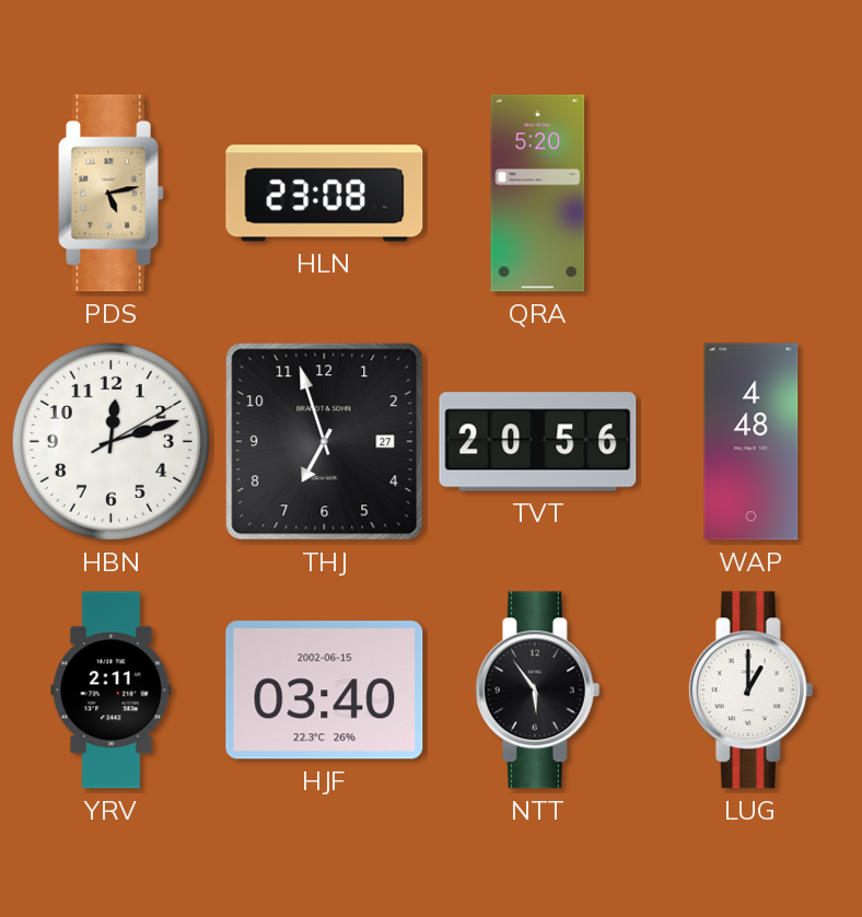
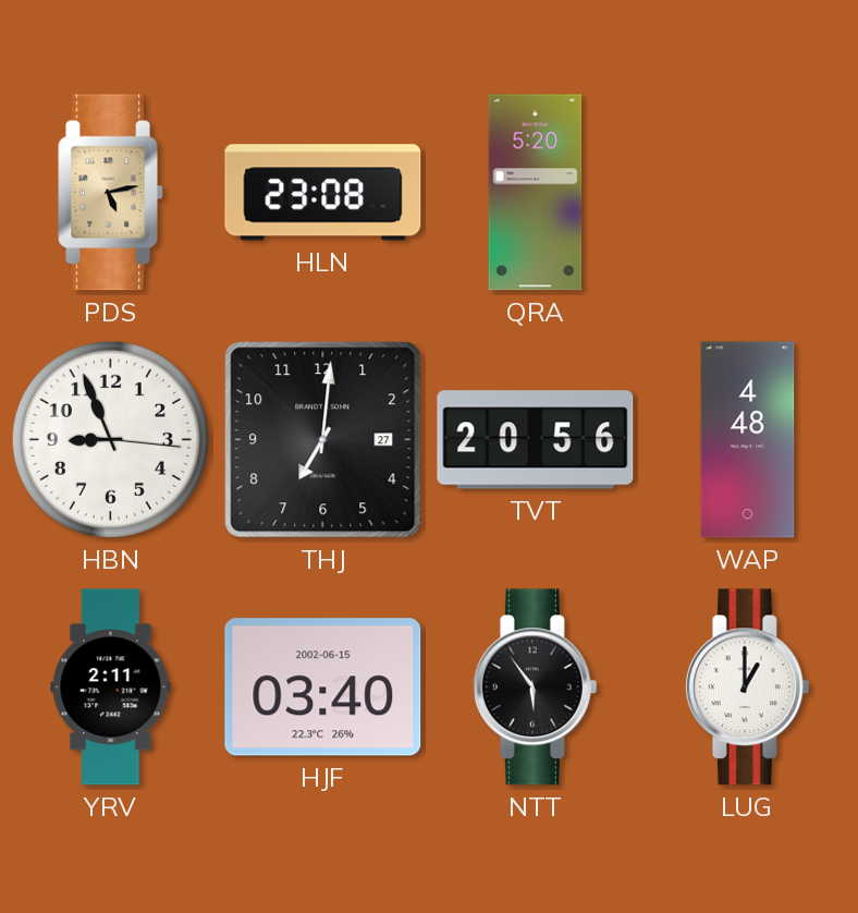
HBN: 12:12 -> 8:56
THJ: 6:57 -> 7:01
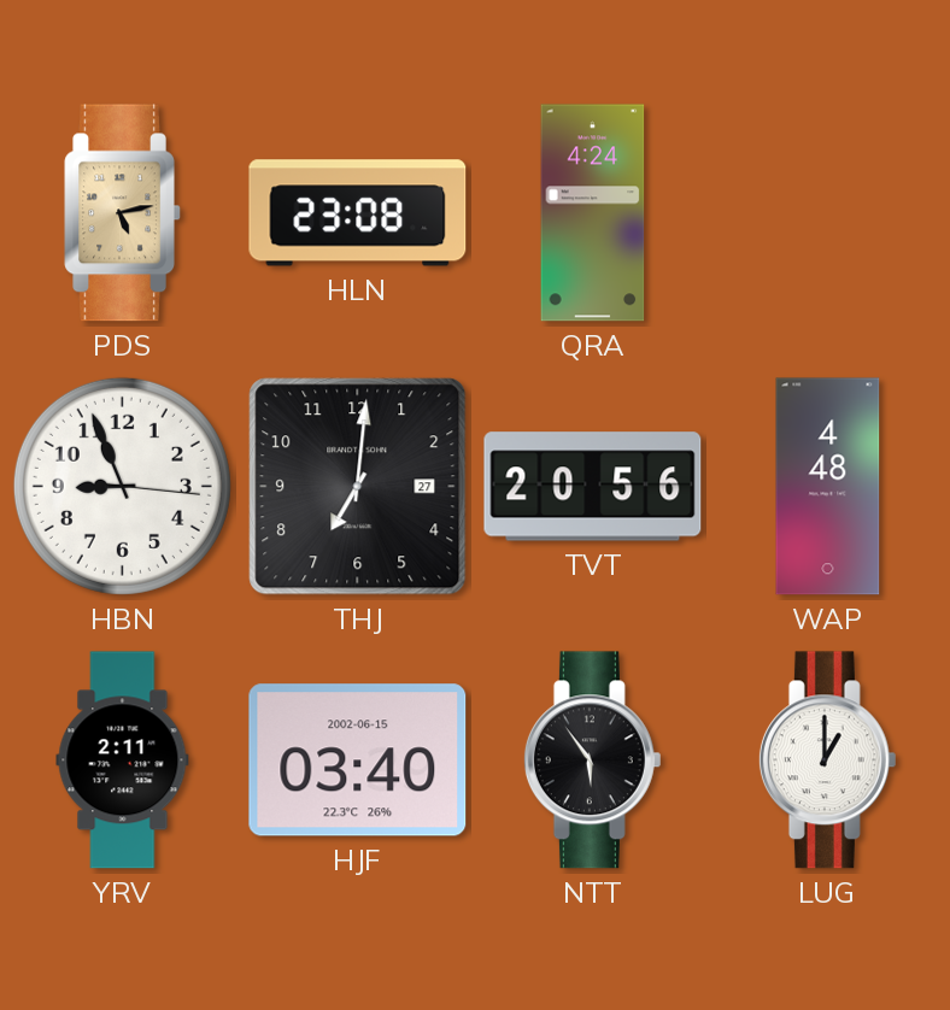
QRA: 5:20 -> 4:24
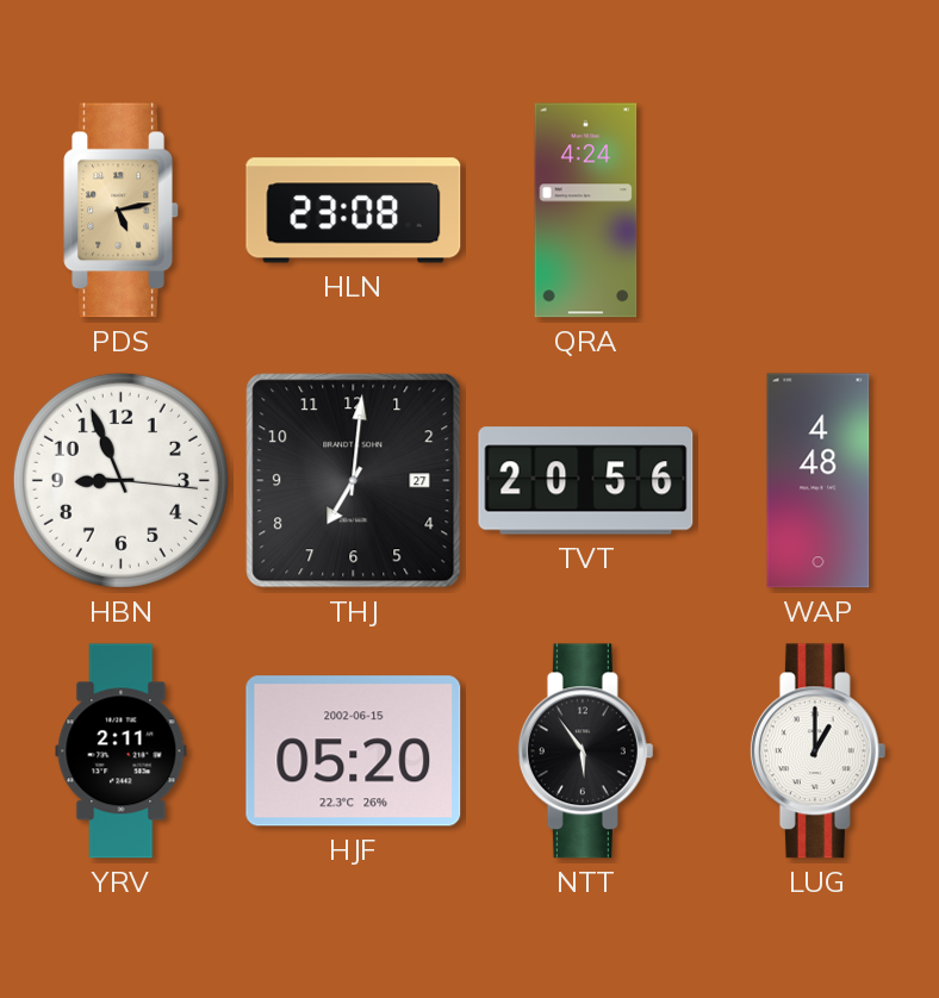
HJF: 03:40 -> 05:20
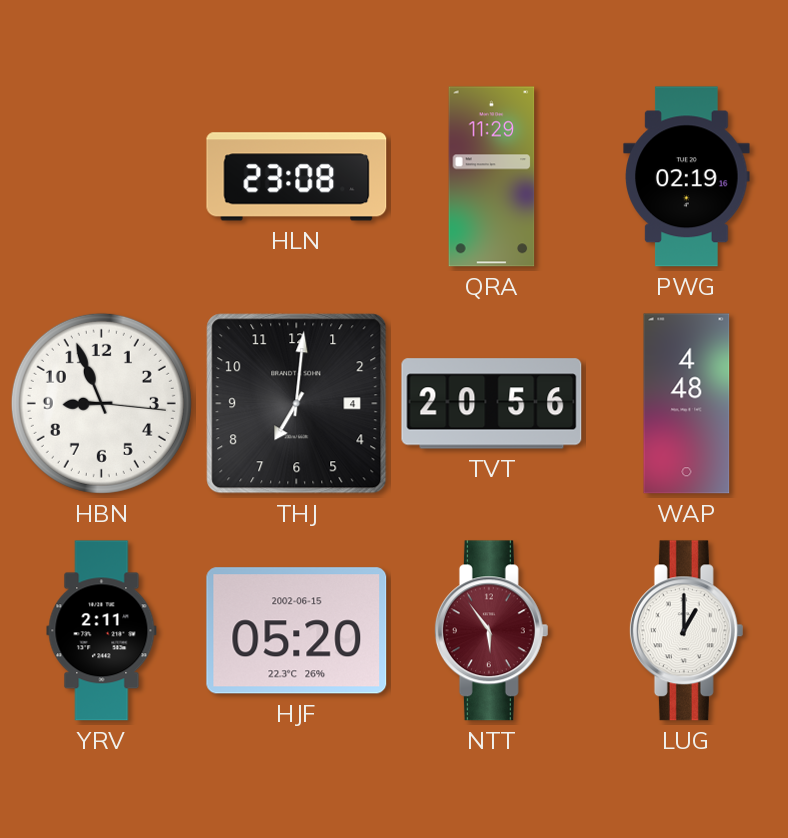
PDS: 5:13 -> none
QRA: 4:24 -> 11:29
PWG: none -> 02:19
THJ date: 27 -> 4
NTT dial: black -> burgundy
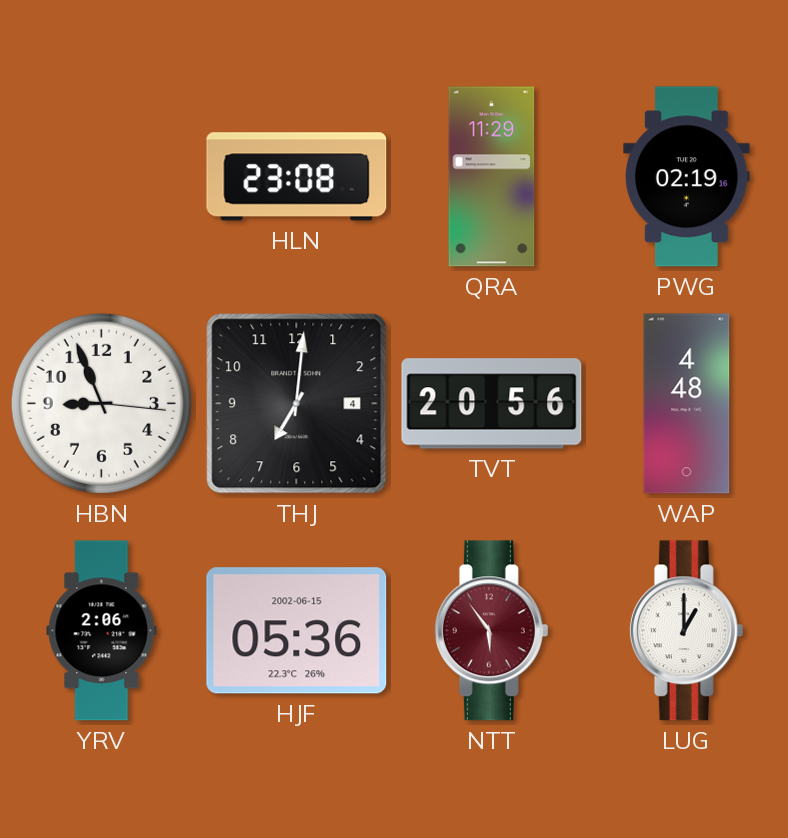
YRV: 2:11 -> 2:06
HJF: 05:20 -> 05:36
